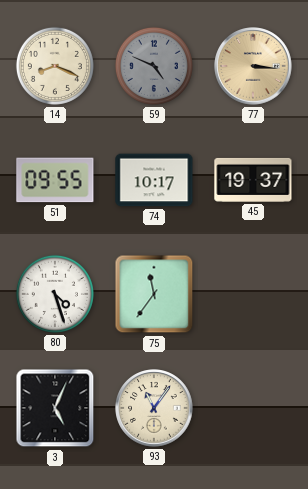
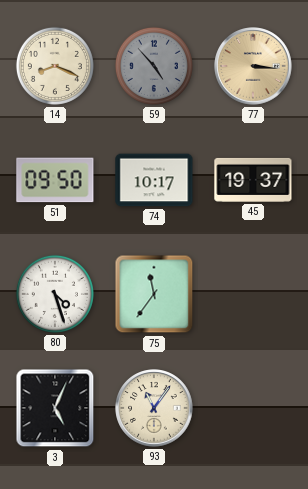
59: 4:49 -> 4:53
51: 09:55 -> 09:50
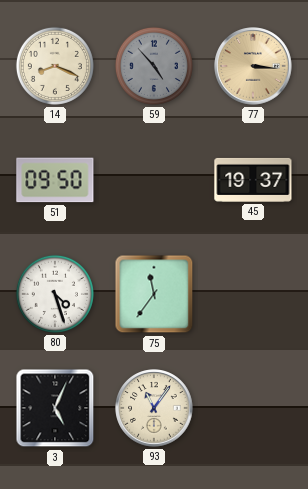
74: 10:17 -> none
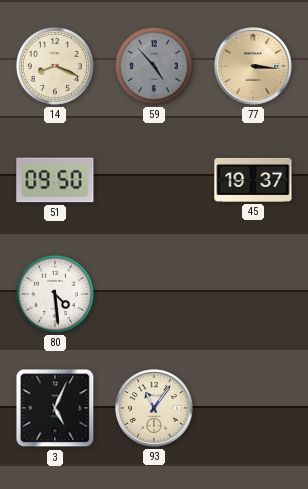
80: 4:27 -> 4:29
75: 11:36 -> none
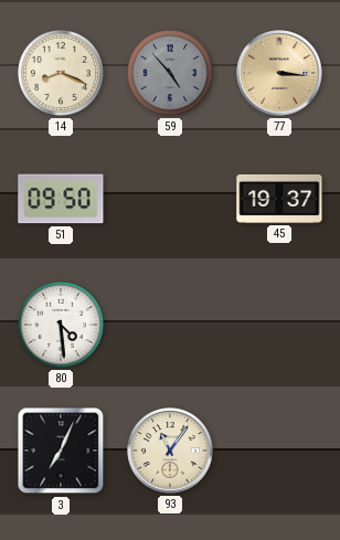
3: 5:04 -> 7:04
